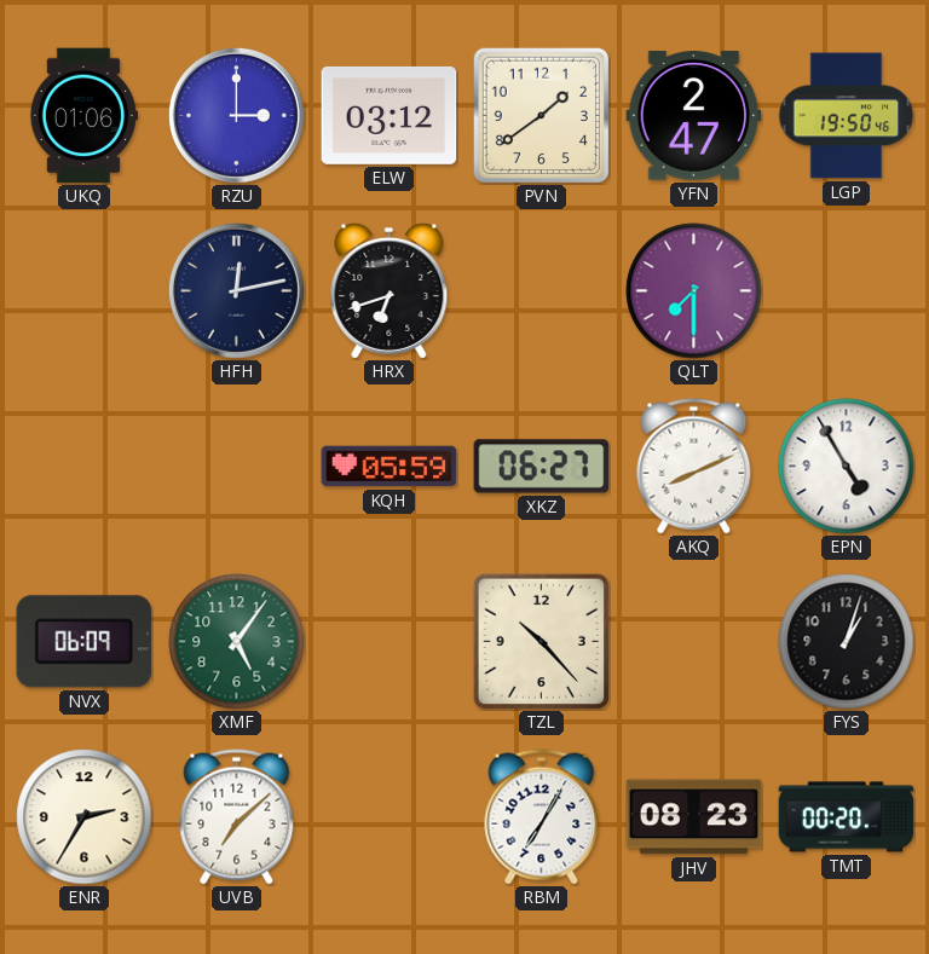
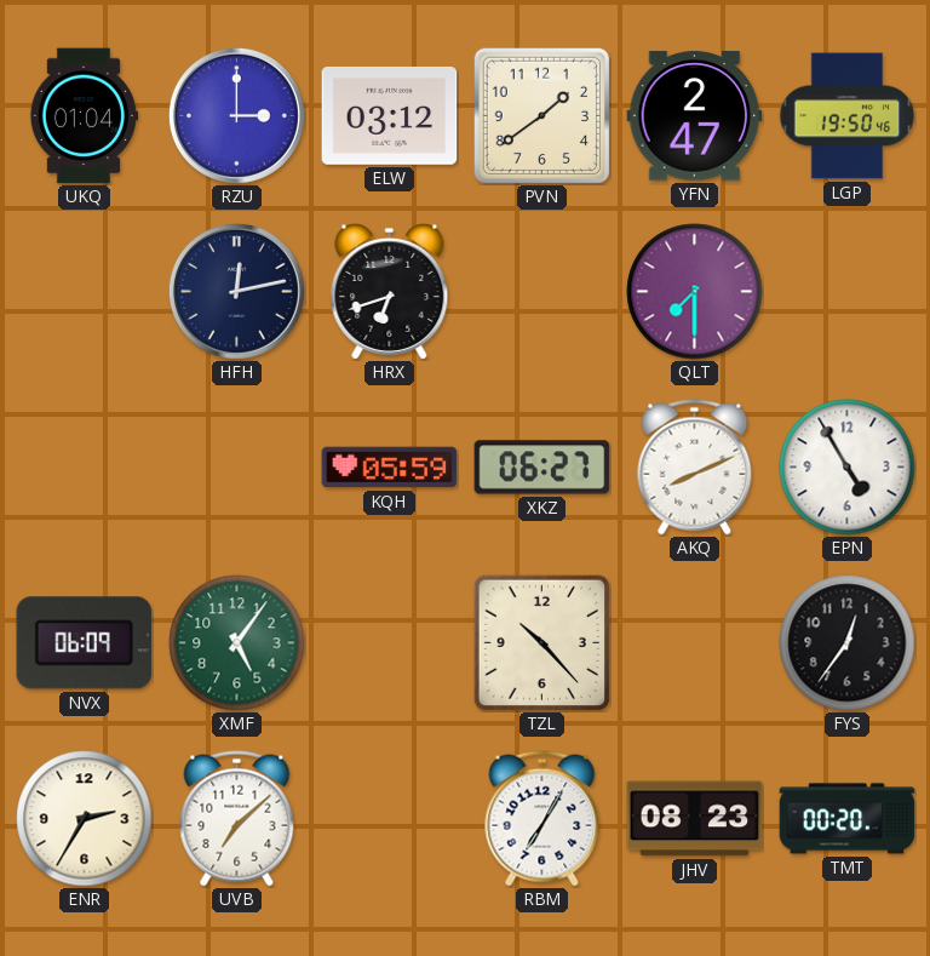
UKQ: 01:06 -> 01:04
FYS: 1:03 -> 12:36
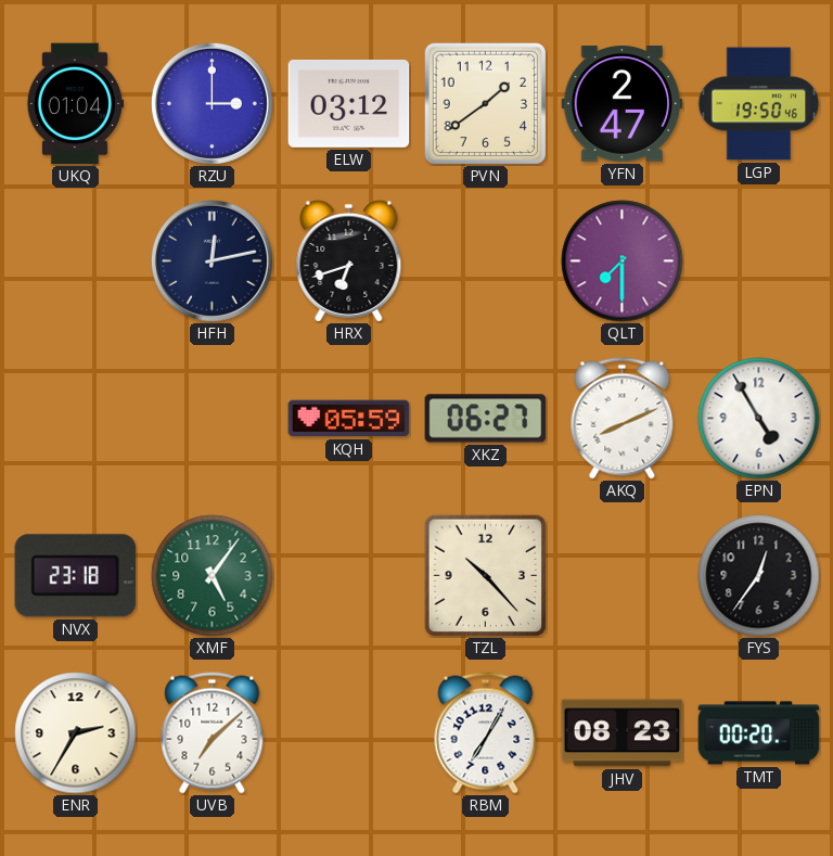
NVX: 06:09 -> 23:18
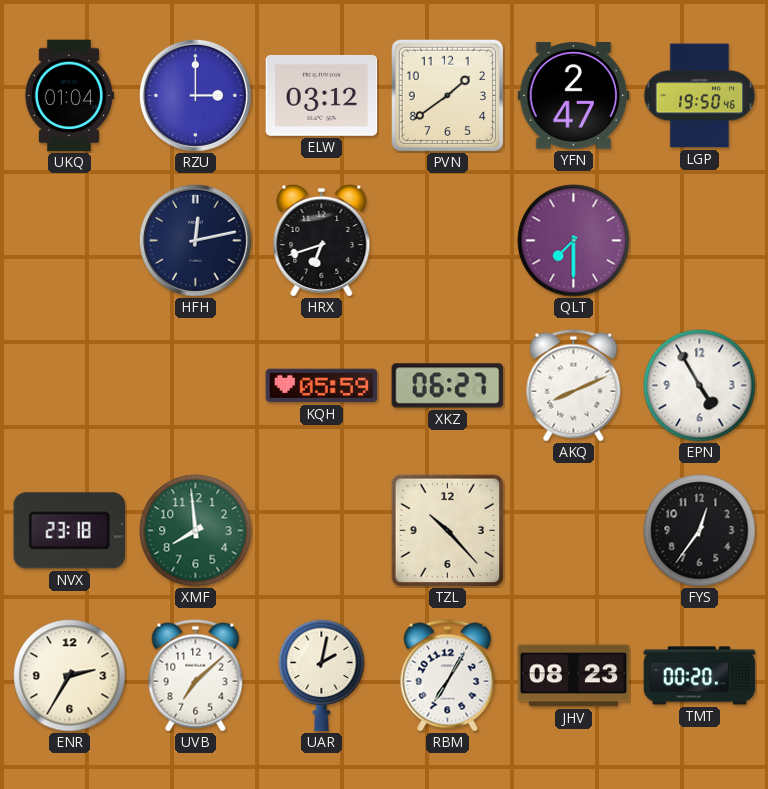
XMF: 5:06 -> 7:59
UAR: none -> 2:02
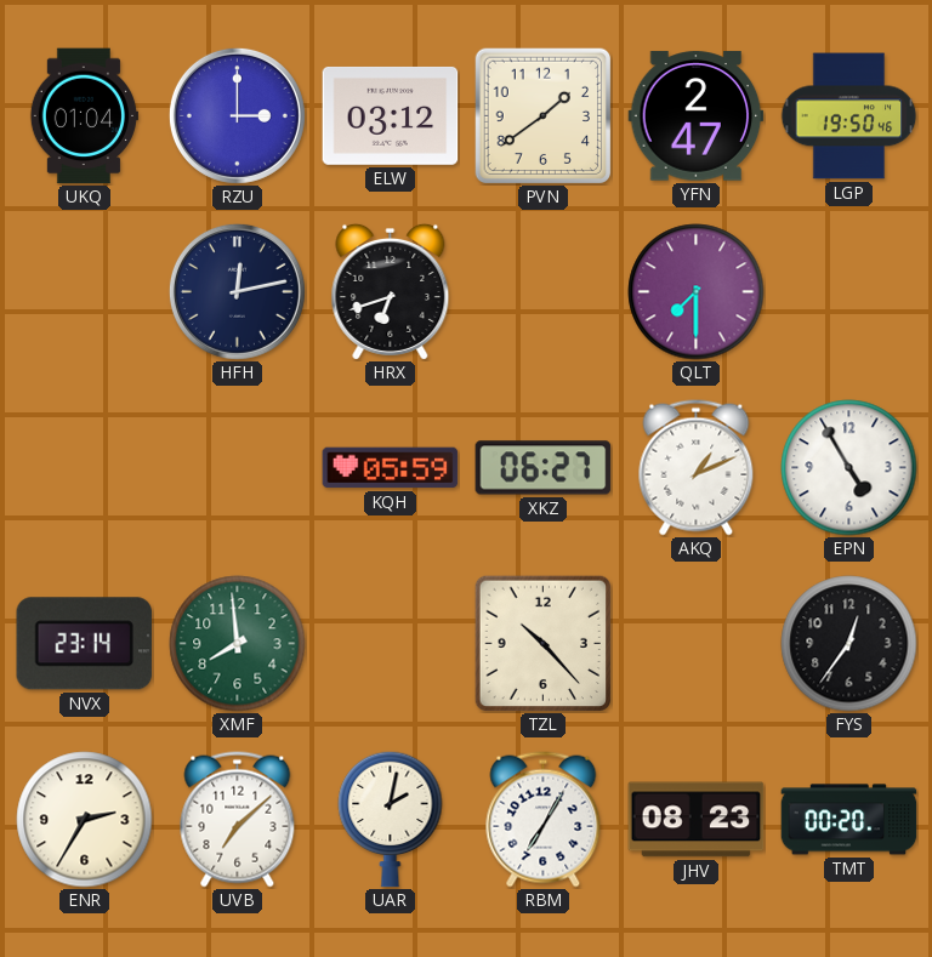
AKQ: 8:11 -> 1:11
NVX: 23:18 -> 23:14
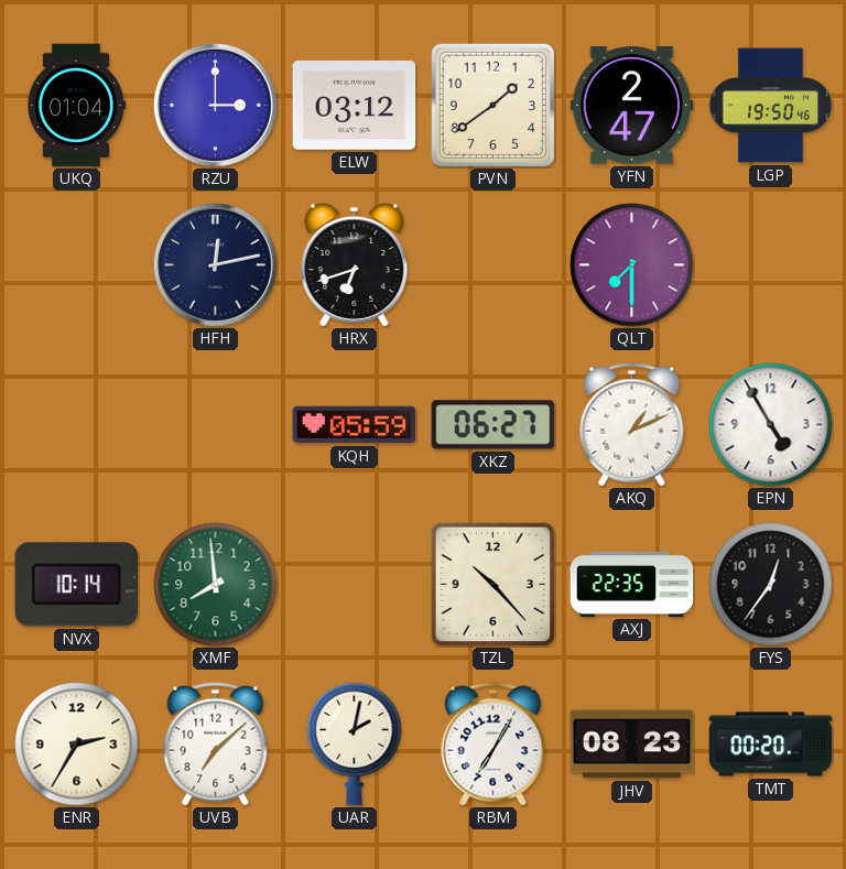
NVX: 23:14 -> 10:14
AXJ: none -> 22:35
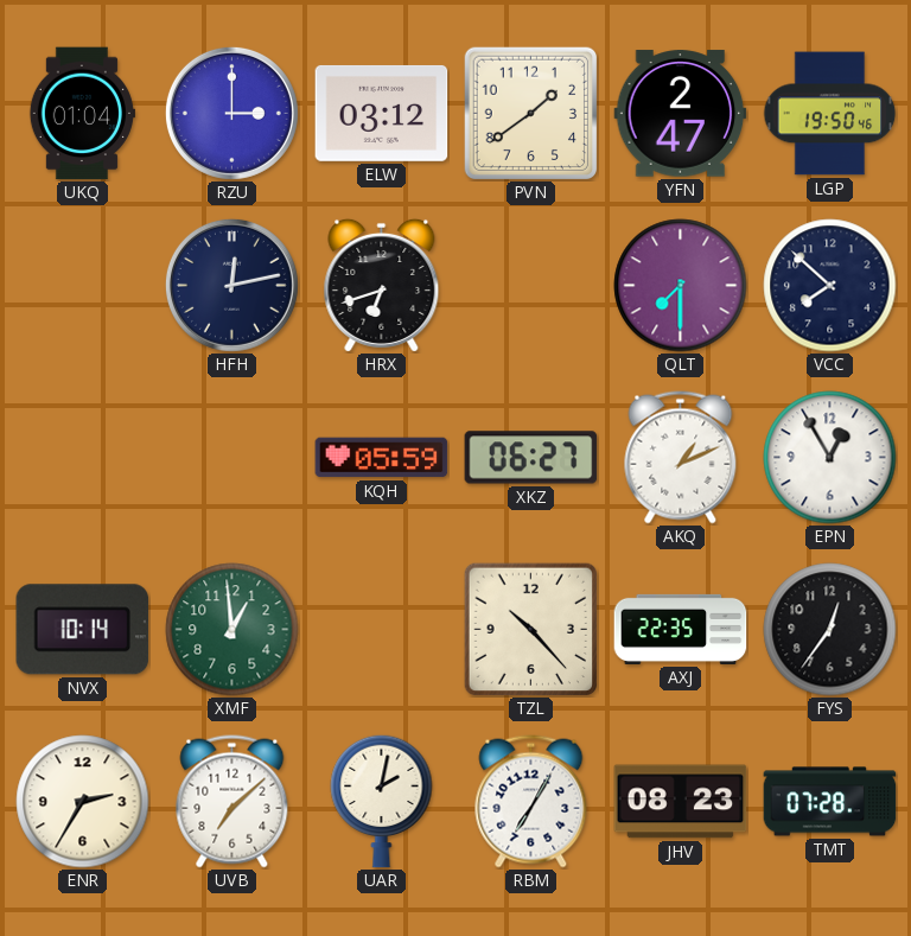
VCC: none -> 7:52
EPN: 4:55 -> 12:55
XMF: 7:59 -> 12:59
TMT: 00:20 -> 07:28
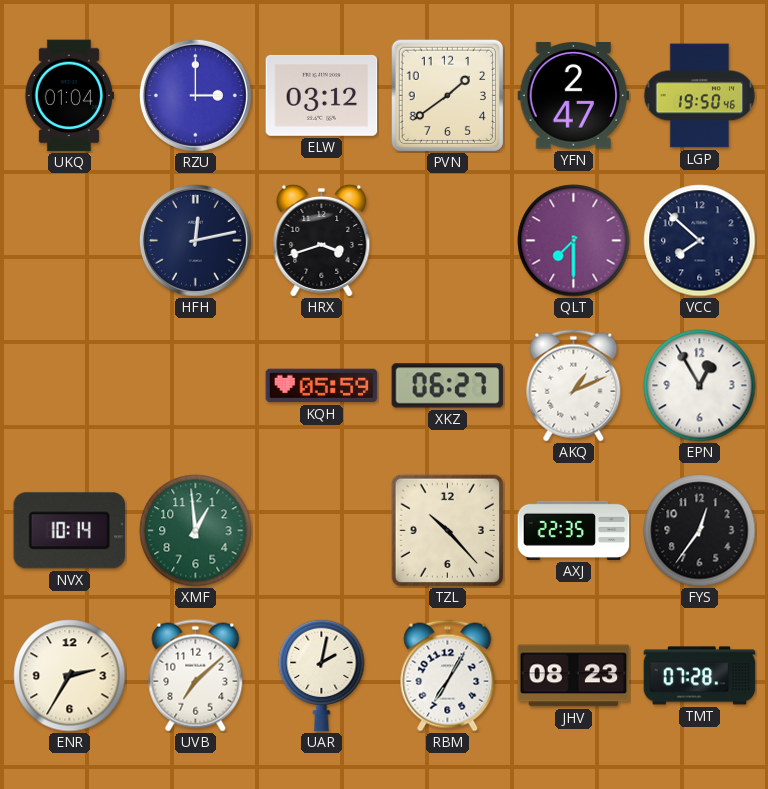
HRX: 6:42 -> 3:42
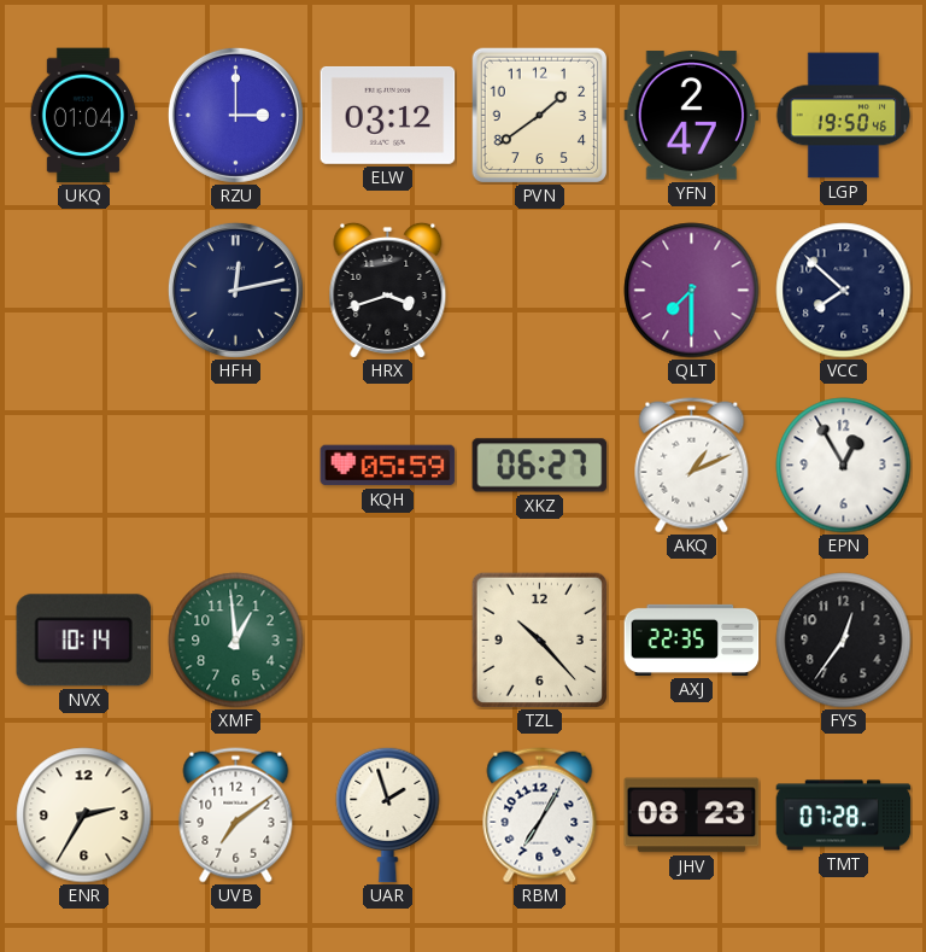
UVB: 7:08 -> 7:09
UAR: 2:02 -> 1:57
